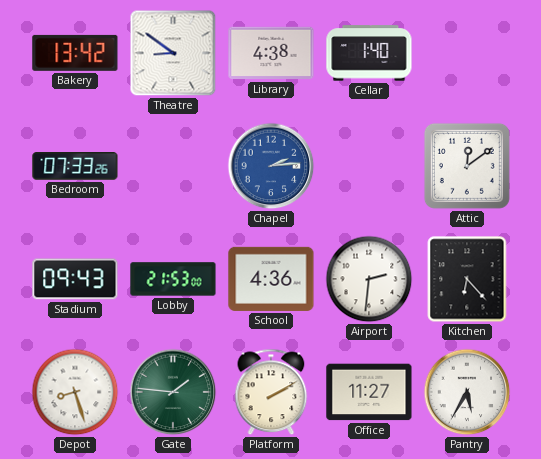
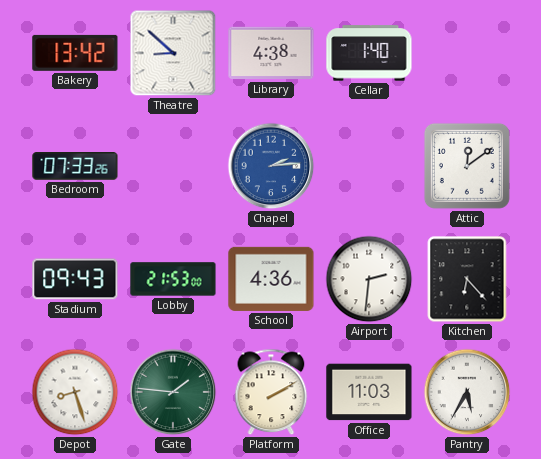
Theatre: 8:51 -> 8:52
Office: 11:27 -> 11:03
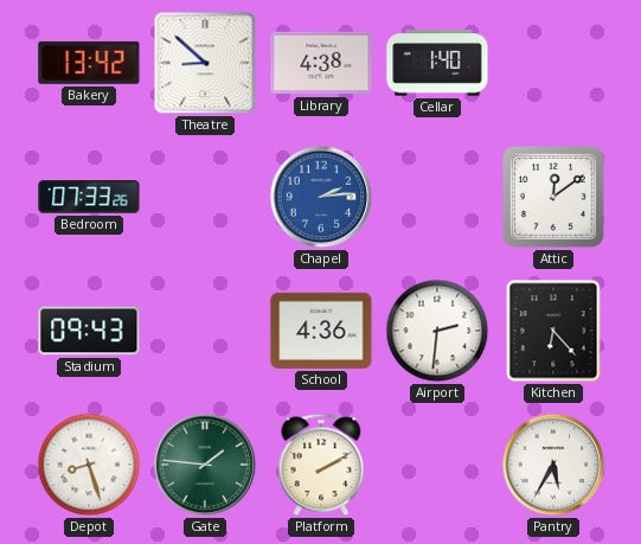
Lobby: 21:53 -> none
Office: 11:03 -> none
